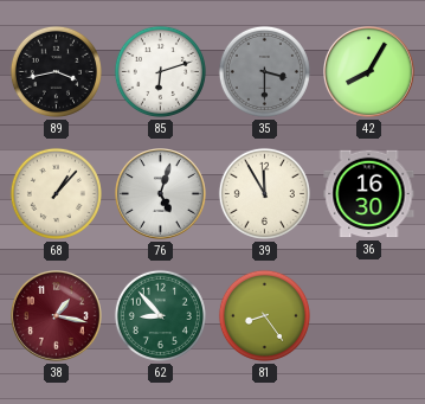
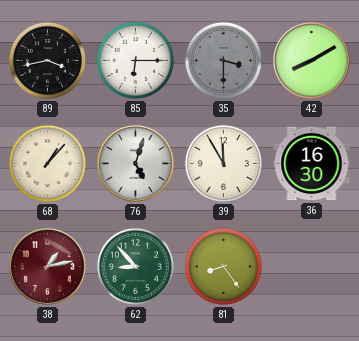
85: 6:12 -> 6:15
42: 8:05 -> 8:10
38: 1:17 -> 1:13
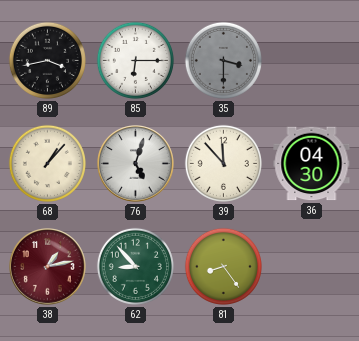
42: 8:10 -> none
39: 11:55 -> 11:53
36: 16:30 -> 04:30
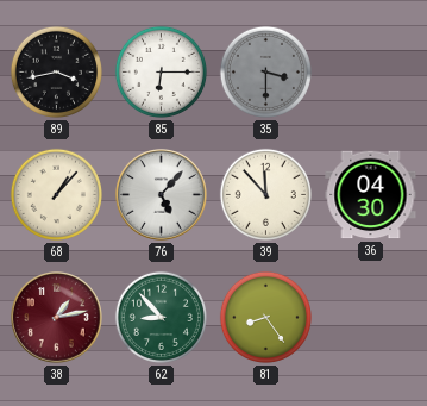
76: 5:03 -> 5:07
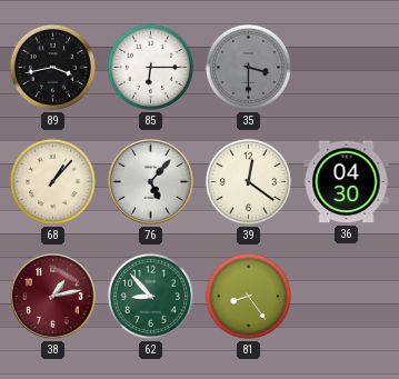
39: 11:53 -> 12:21
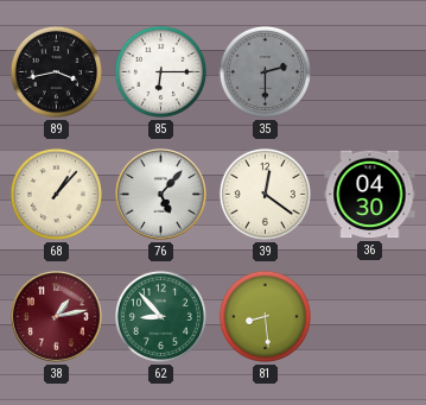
35: 3:30 -> 2:30
81: 8:24 -> 8:29
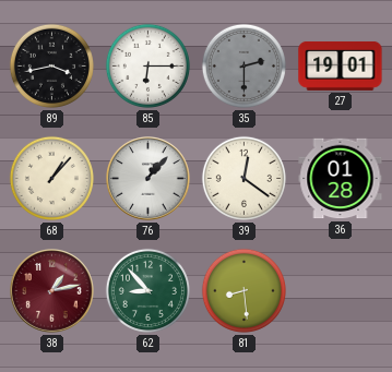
27: none -> 19:01
76: 5:07 -> 1:07
36: 04:30 -> 01:28
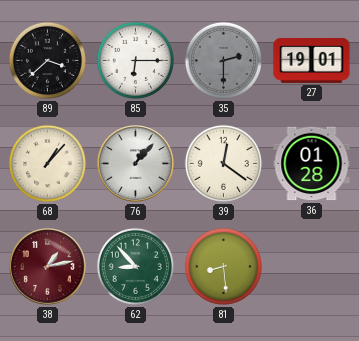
89: 3:43 -> 3:38
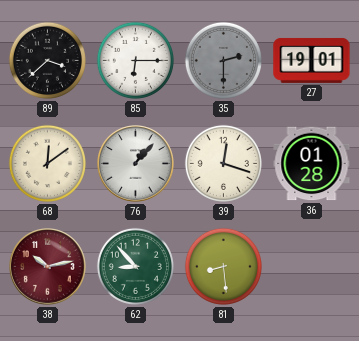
68: 1:07 -> 12:09
39: 12:21 -> 12:18
38: 1:13 -> 10:13
